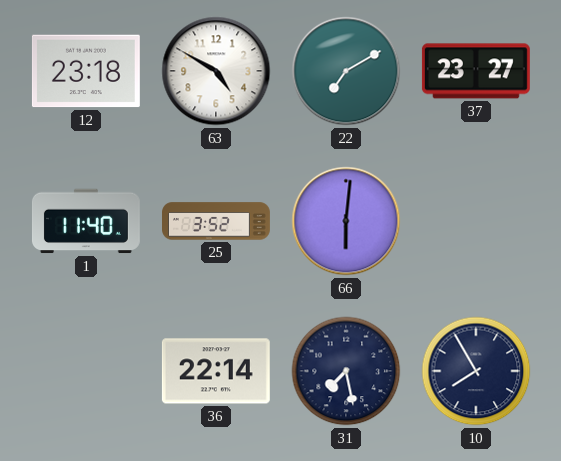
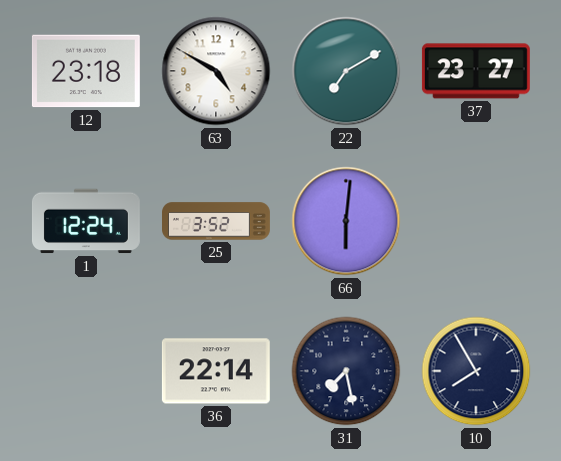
1: 11:40 -> 12:24
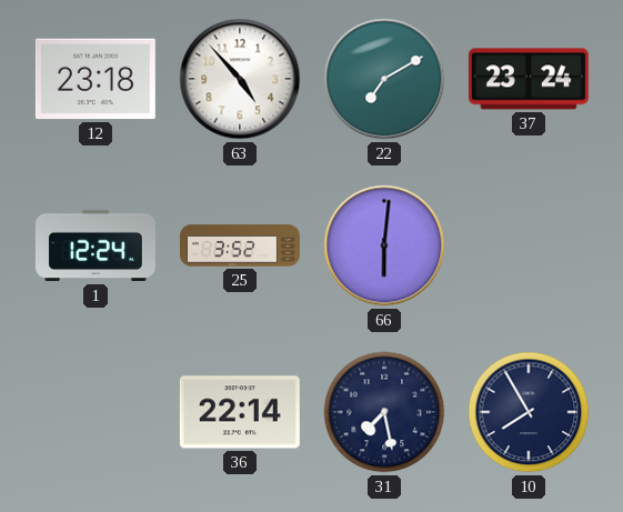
63: 4:50 -> 4:53
37: 23:27 -> 23:24
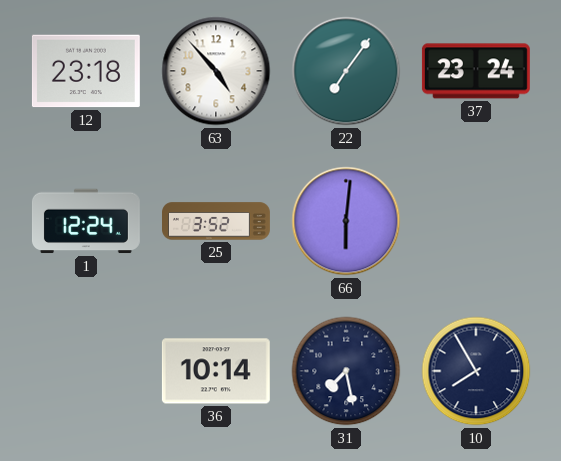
22: 7:10 -> 7:06
36: 22:14 -> 10:14
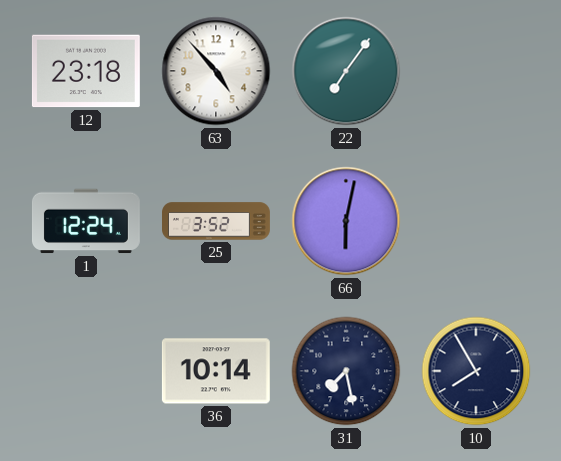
37: 23:24 -> none
66: 6:01 -> 6:02
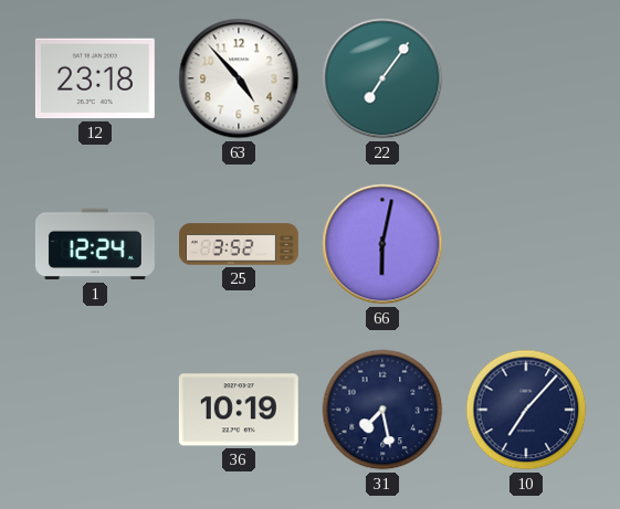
36: 10:14 -> 10:19
10: 7:55 -> 7:07
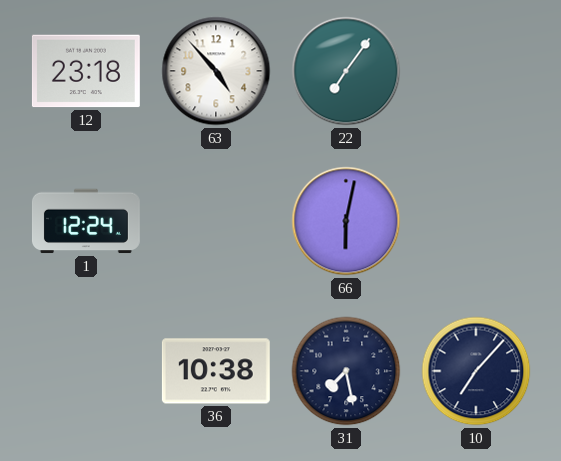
25: 3:52 -> none
36: 10:19 -> 10:38
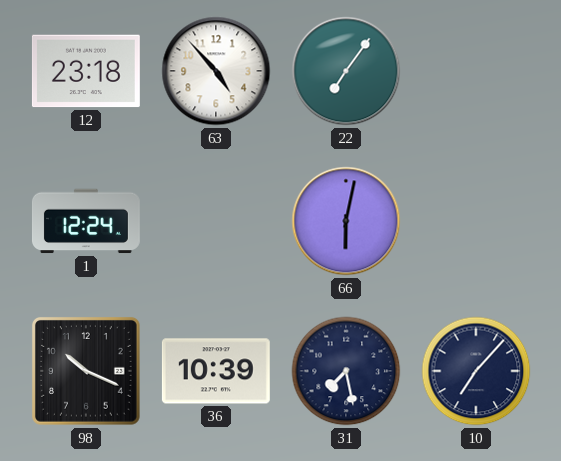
98: none -> 10:19
36: 10:38 -> 10:39
